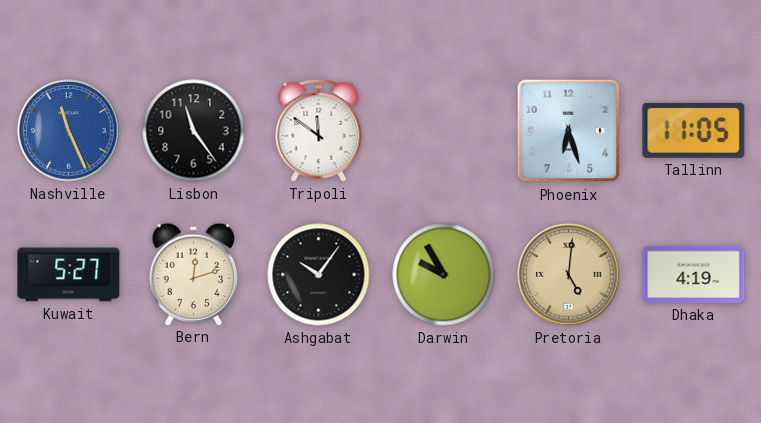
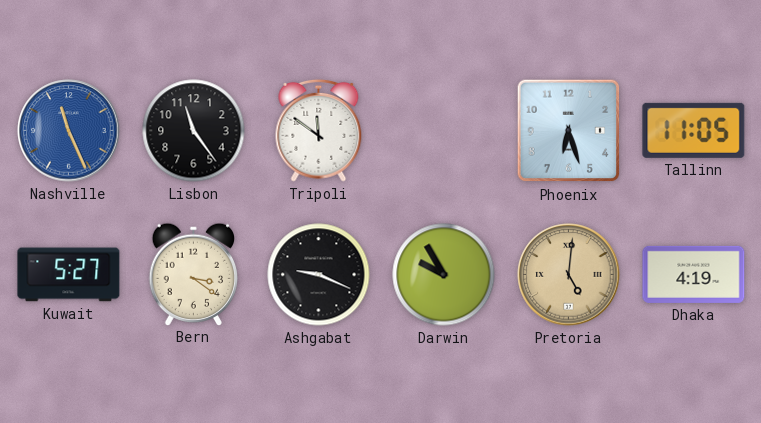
Bern: 12:12 -> 3:21
Ashgabat: 10:06 -> 9:19
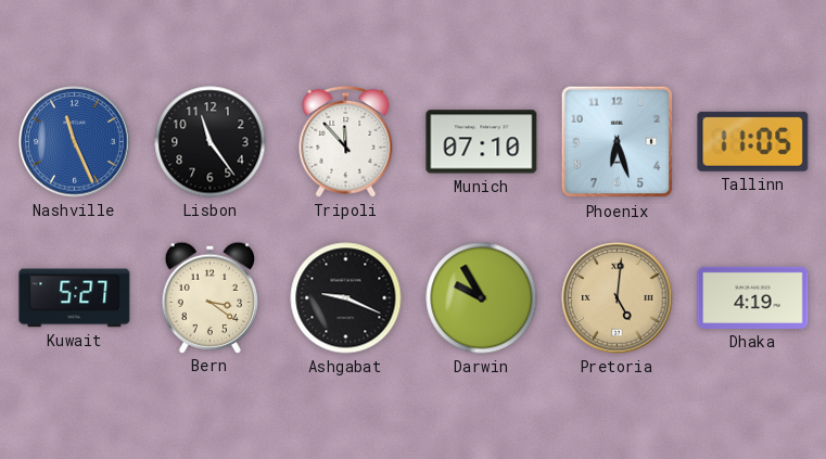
Tripoli: 11:51 -> 11:53
Munich: none -> 07:10
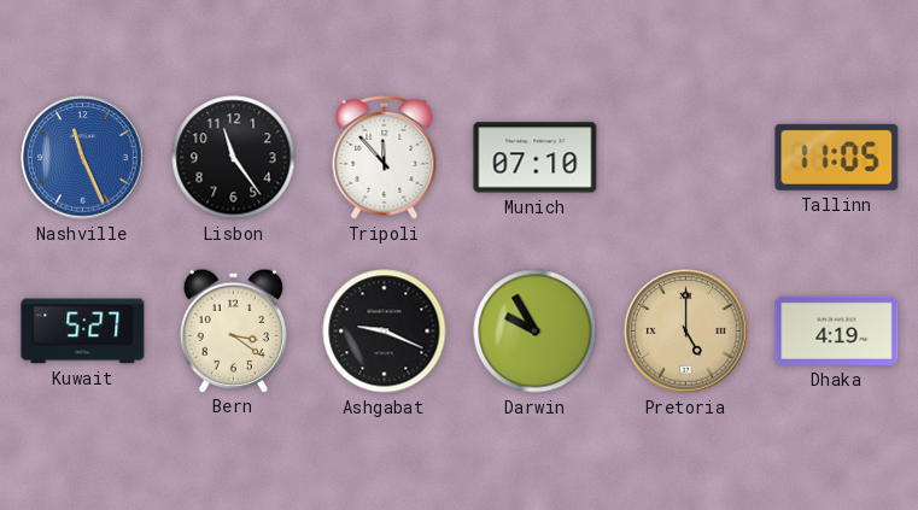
Phoenix: 6:27 -> none
Pretoria: 5:01 -> 5:00
